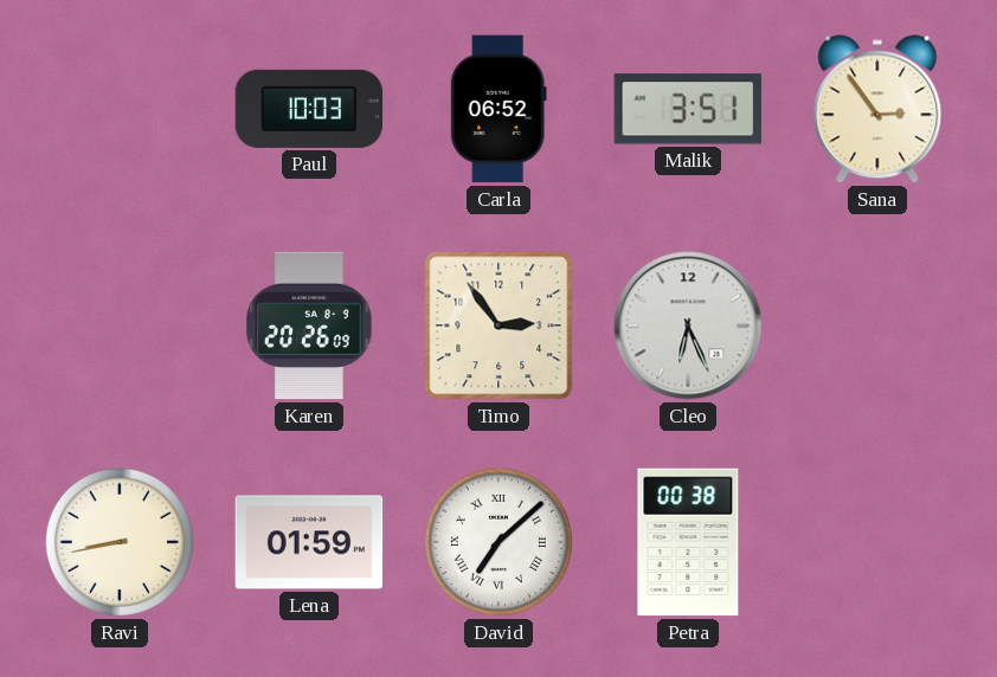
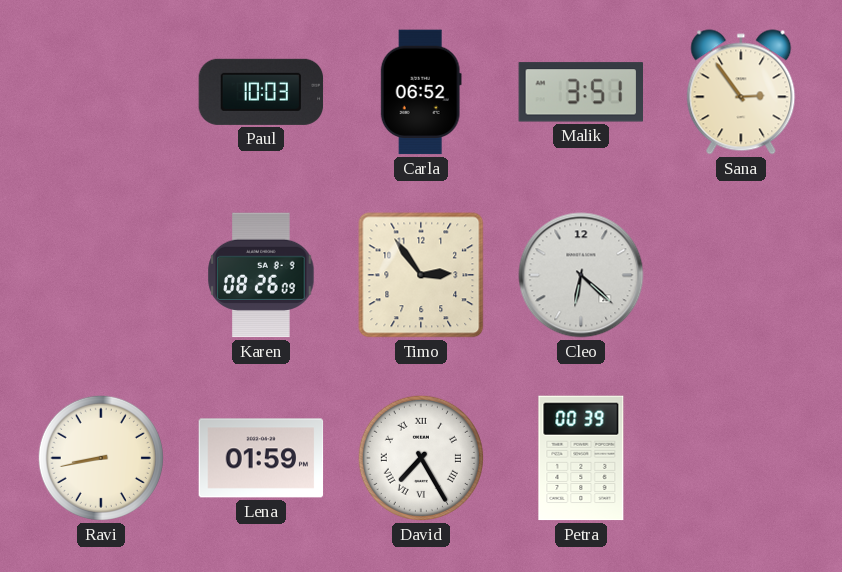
Karen: 20:26 -> 08:26
Cleo: 6:26 -> 6:22
David: 7:08 -> 7:25
Petra: 00:38 -> 00:39
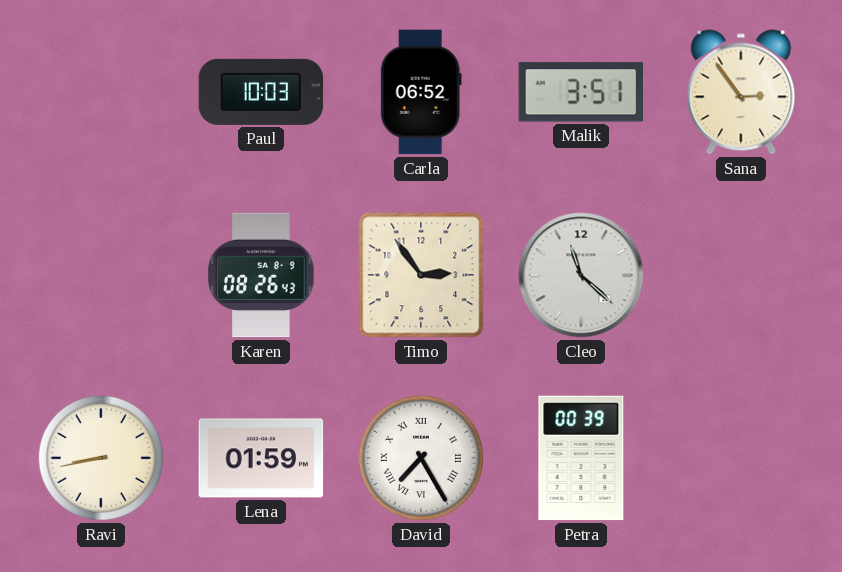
Karen: 08:26:09 -> 08:26:43
Cleo: 6:22 -> 11:22
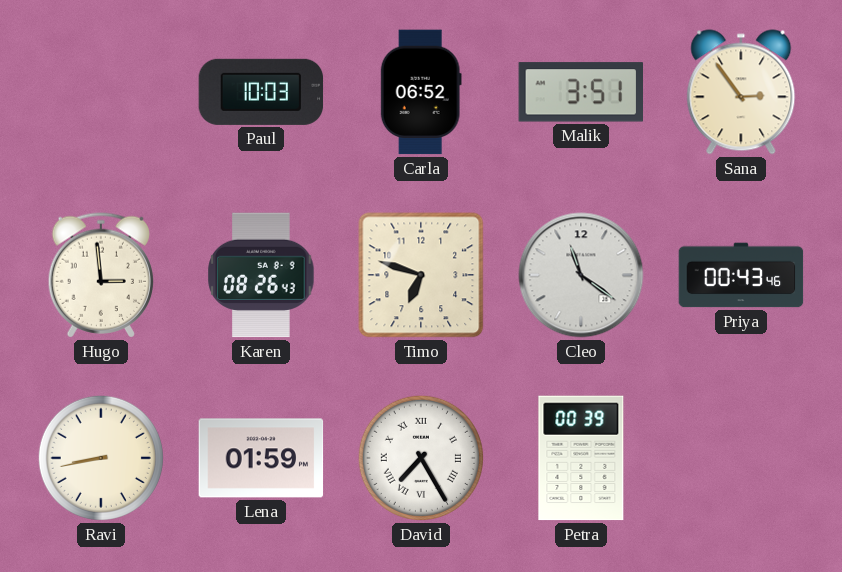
Hugo: none -> 2:59
Timo: 2:54 -> 6:48
Cleo: 11:22 -> 11:21
Priya: none -> 00:43
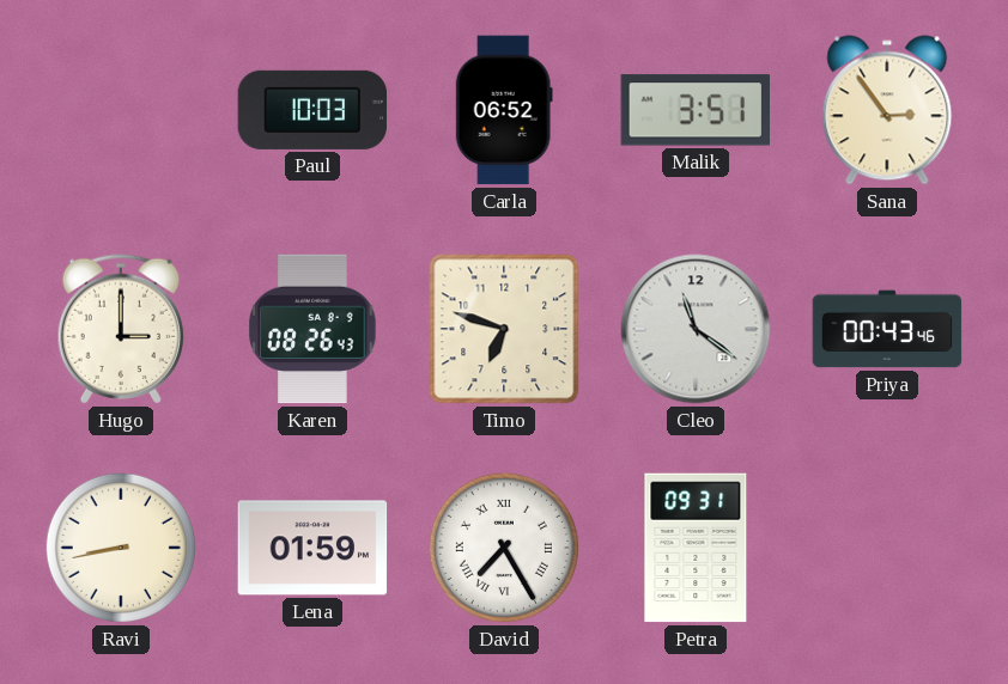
Hugo: 2:59 -> 3:00
Petra: 00:39 -> 09:31
